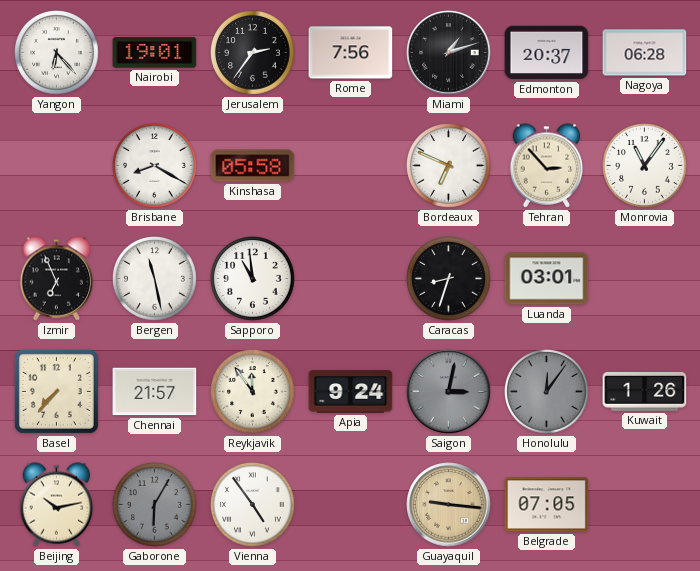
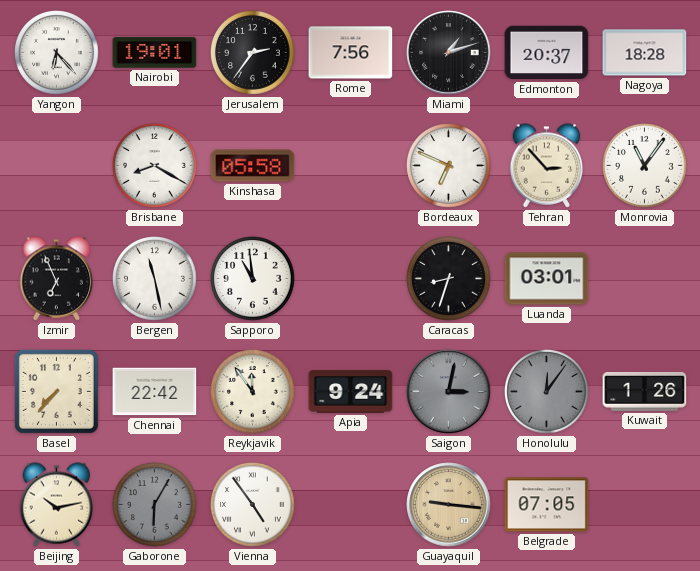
Nagoya: 06:28 -> 18:28
Chennai: 21:57 -> 22:42
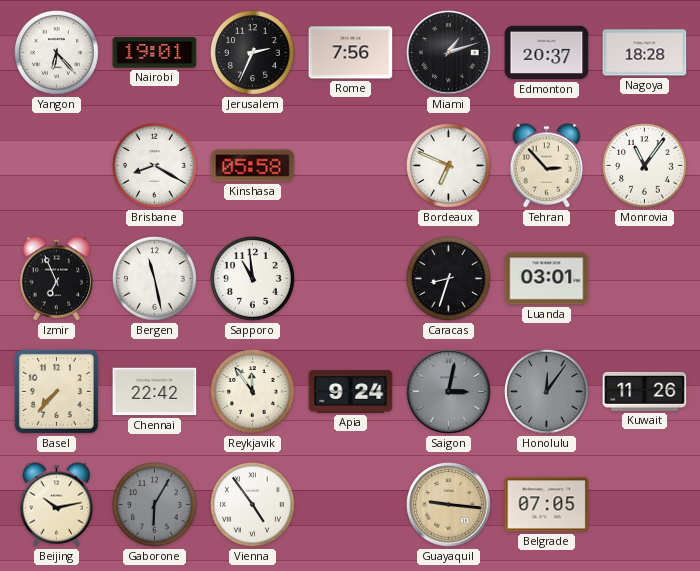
Jerusalem: 2:36 -> 2:34
Kuwait: 1:26 -> 11:26
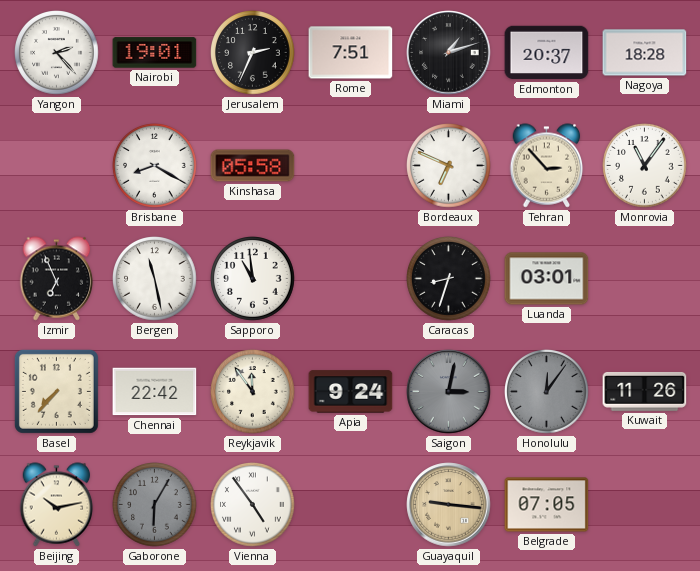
Yangon: 6:23 -> 2:23
Rome: 7:56 -> 7:51
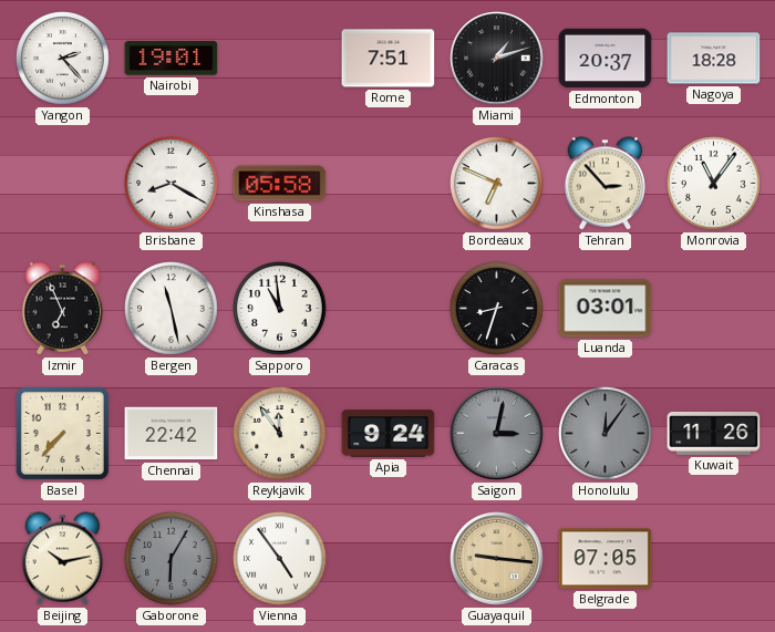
Jerusalem: 2:34 -> none
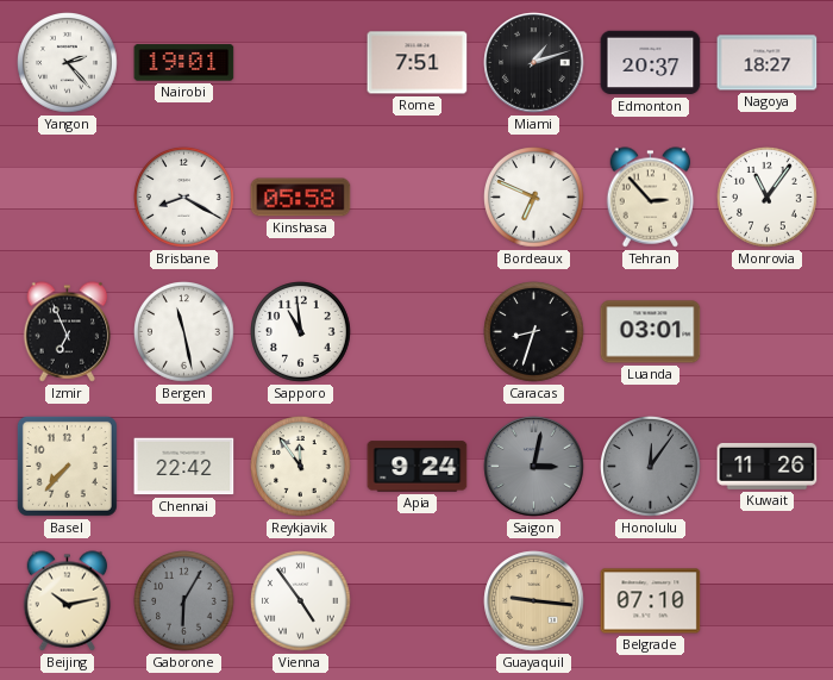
Nagoya: 18:28 -> 18:27
Belgrade: 07:05 -> 07:10
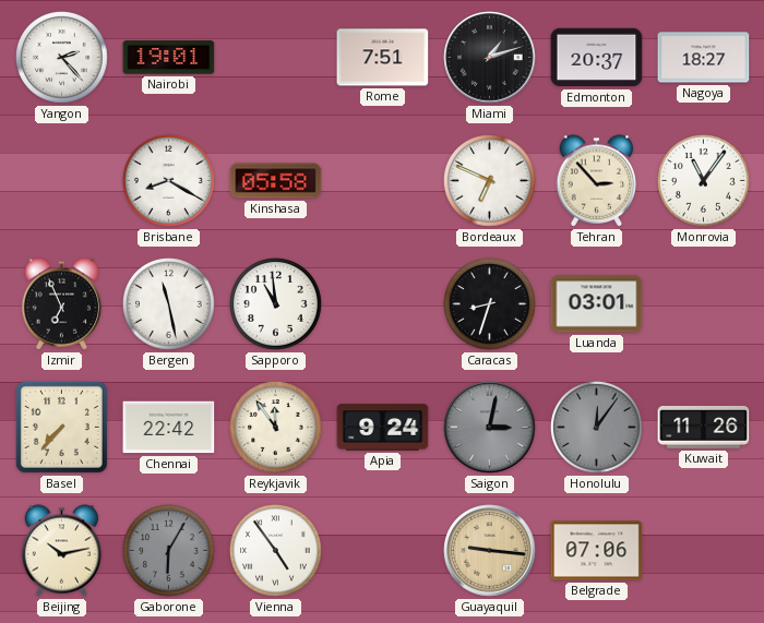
Belgrade: 07:10 -> 07:06
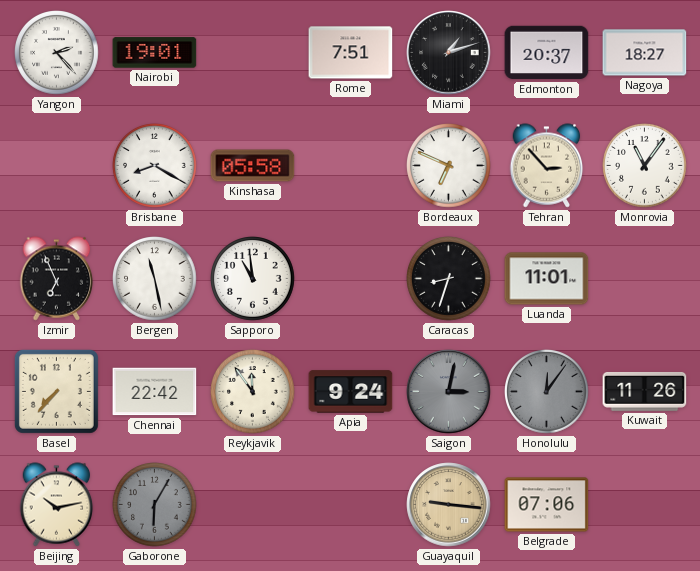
Luanda: 03:01 -> 11:01
Vienna: 4:54 -> none
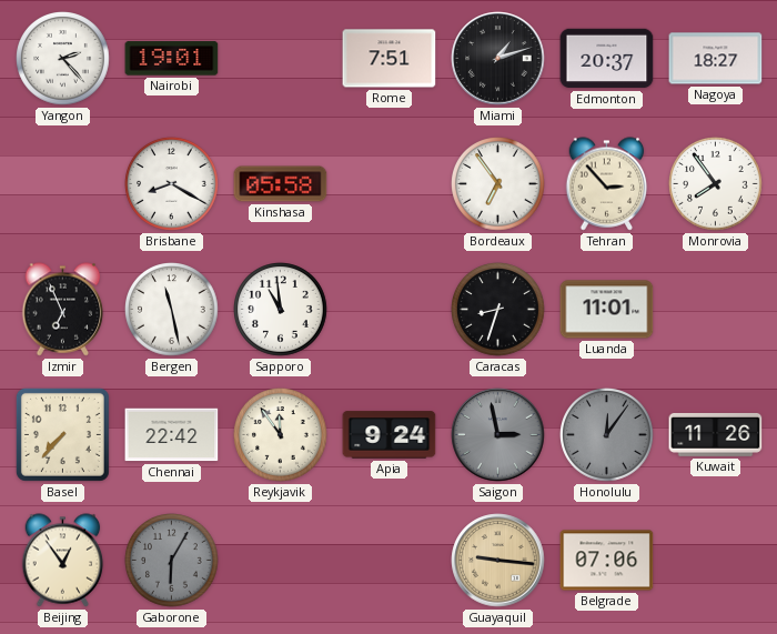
Bordeaux: 6:49 -> 6:54
Monrovia: 11:06 -> 7:54
Saigon: 3:02 -> 2:58
Beijing: 10:13 -> 12:54
